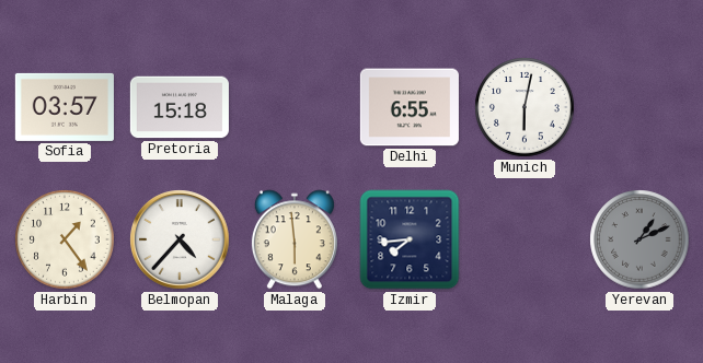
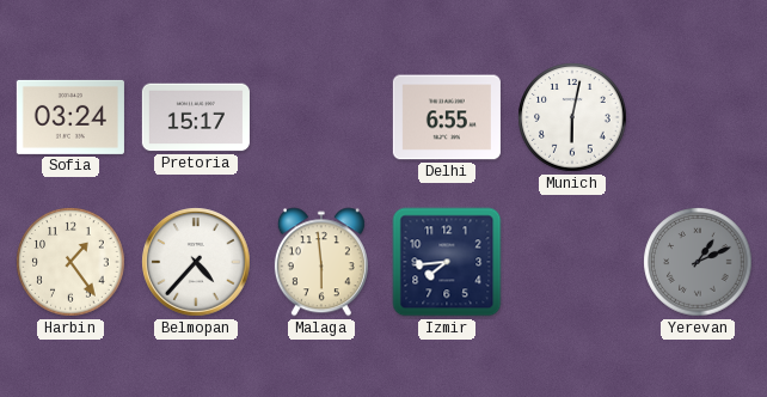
Sofia: 03:57 -> 03:24
Pretoria: 15:18 -> 15:17
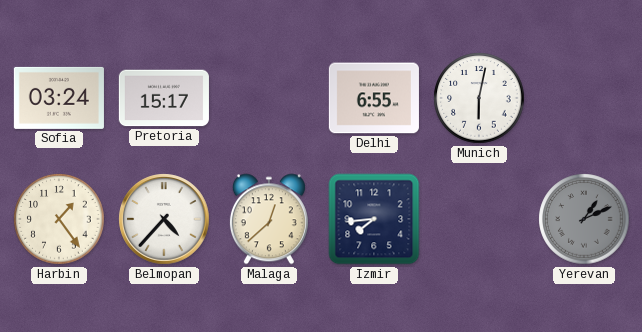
Malaga: 5:59 -> 12:38
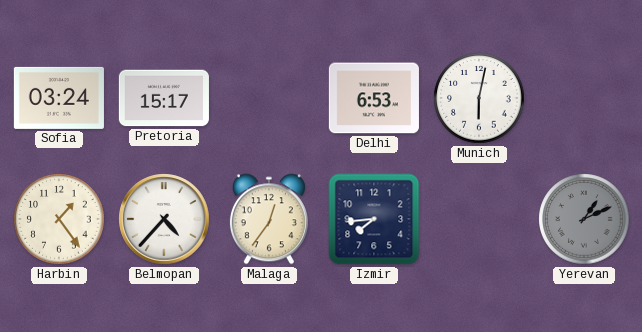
Delhi: 6:55 -> 6:53
Malaga: 12:38 -> 12:36
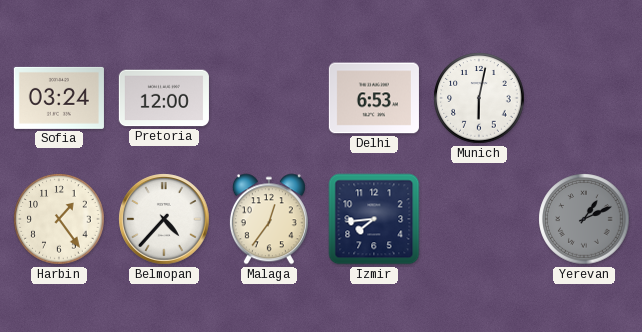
Pretoria: 15:17 -> 12:00
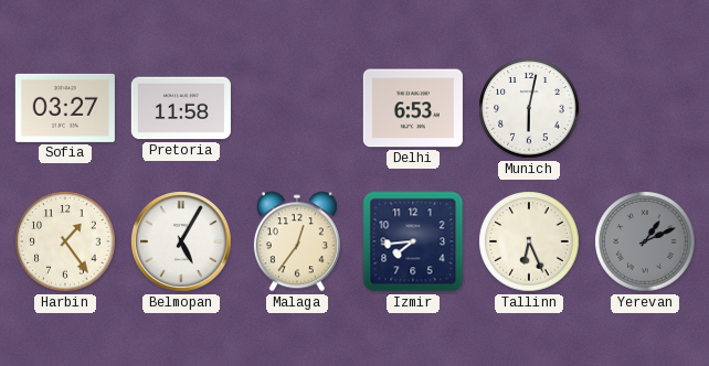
Sofia: 03:24 -> 03:27
Pretoria: 12:00 -> 11:58
Belmopan: 4:37 -> 5:05
Tallinn: none -> 6:26
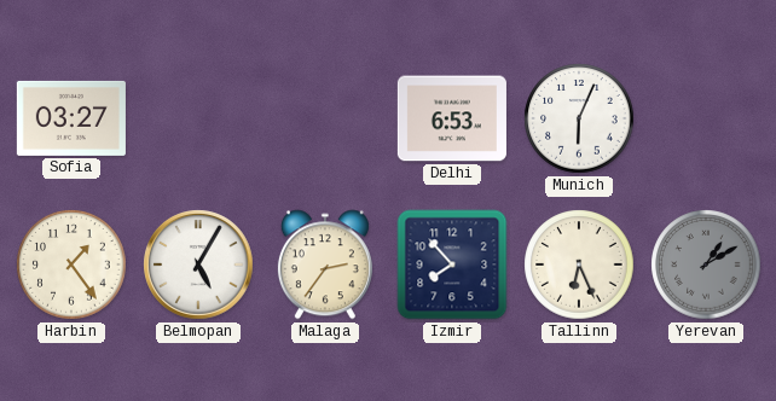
Pretoria: 11:58 -> none
Munich: 6:02 -> 6:04
Malaga: 12:36 -> 2:36
Izmir: 7:44 -> 7:53
Yerevan: 1:11 -> 1:10
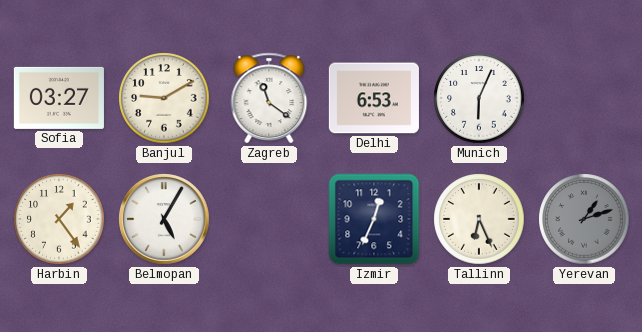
Banjul: none -> 9:10
Zagreb: none -> 11:21
Malaga: 2:36 -> none
Izmir: 7:53 -> 12:34
Yerevan: 1:10 -> 1:12
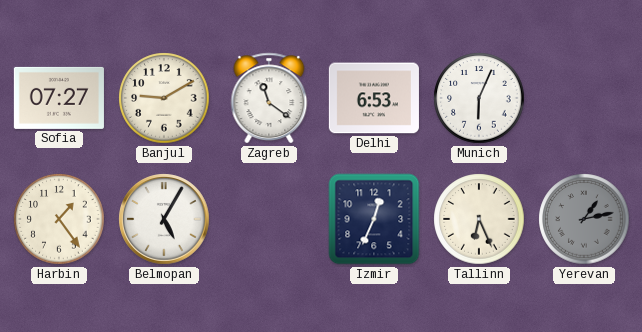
Sofia: 03:27 -> 07:27
Yerevan: 1:12 -> 1:13
